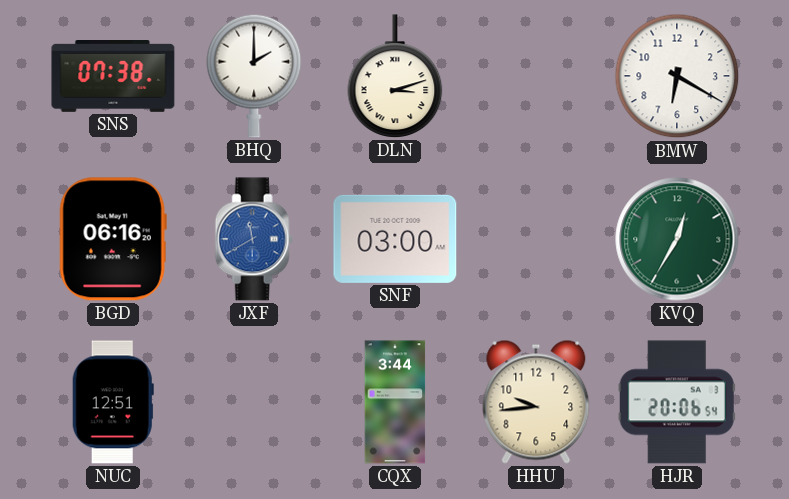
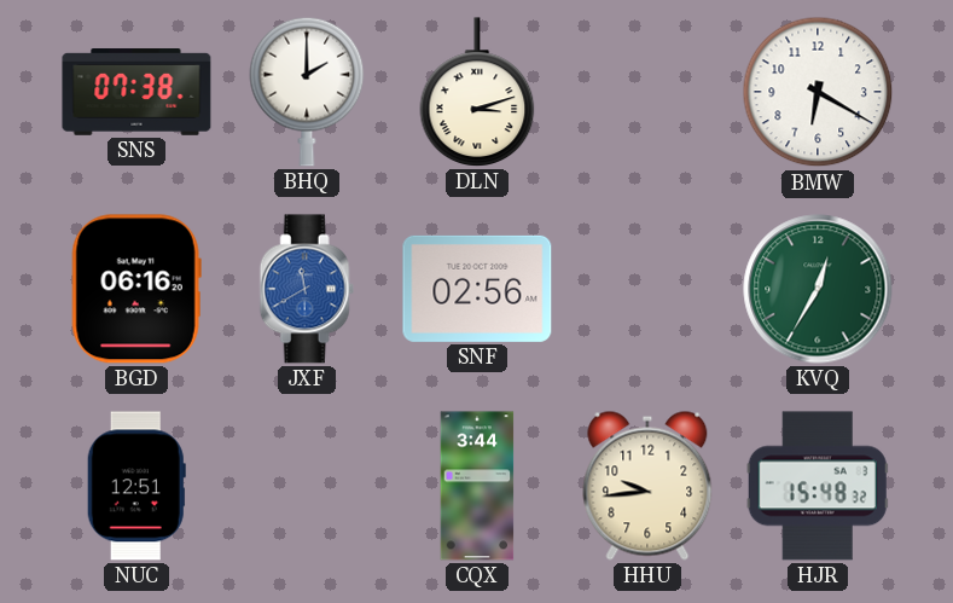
SNF: 03:00 -> 02:56
HJR: 20:06 -> 15:48
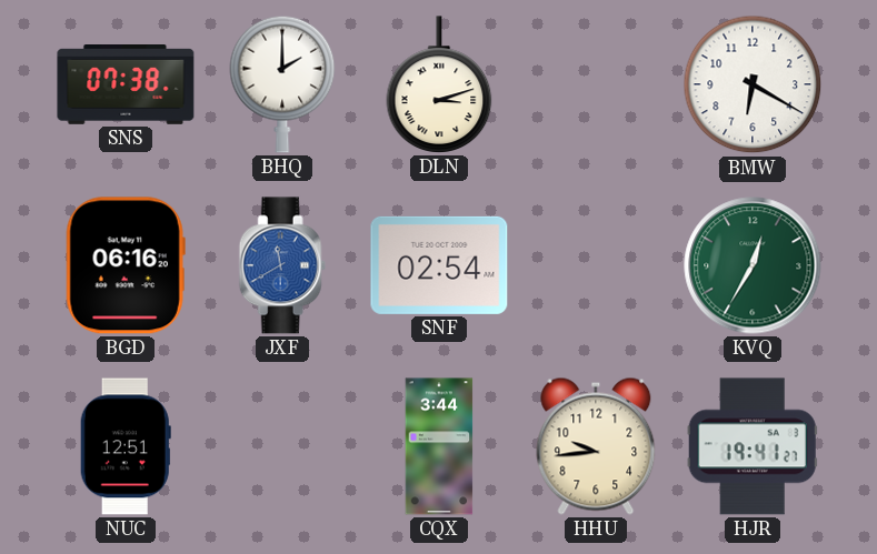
SNF: 02:56 -> 02:54
HJR: 15:48 -> 19:41
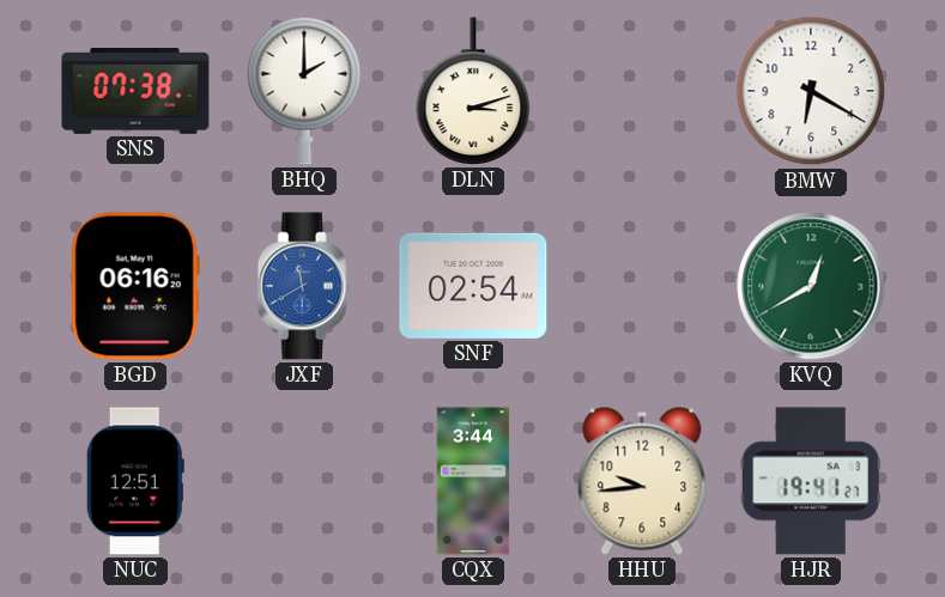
KVQ: 12:35 -> 12:40
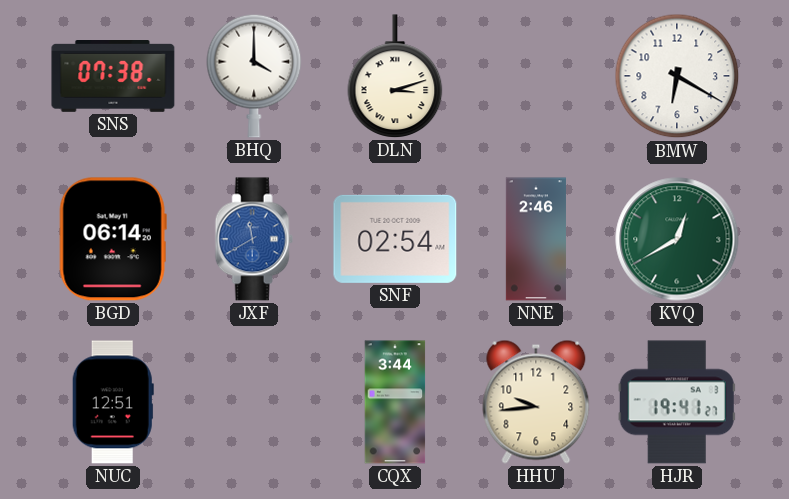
BHQ: 2:00 -> 4:00
BGD: 06:16 -> 06:14
NNE: none -> 2:46
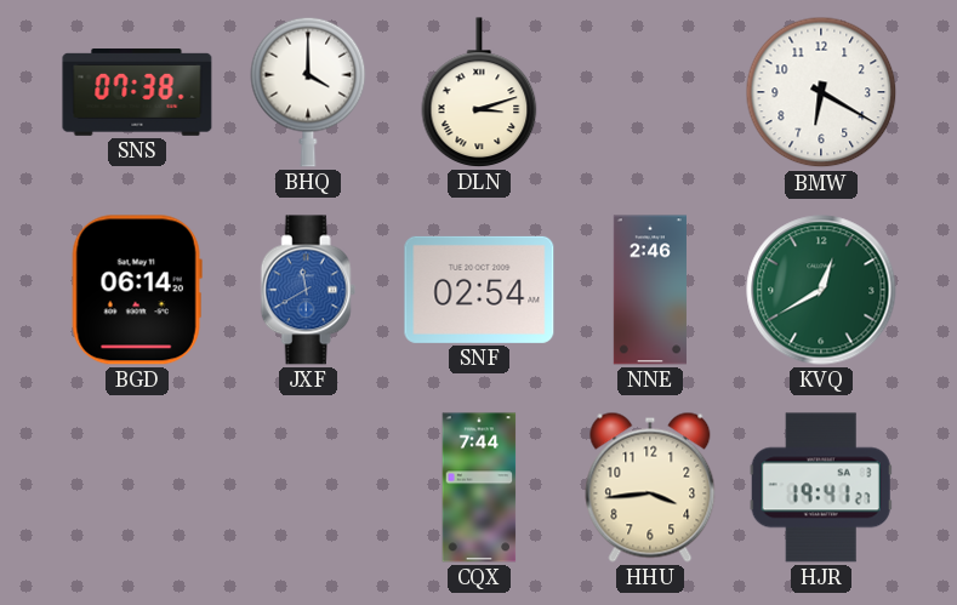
NUC: 12:51 -> none
CQX: 3:44 -> 7:44
HHU: 9:44 -> 3:44
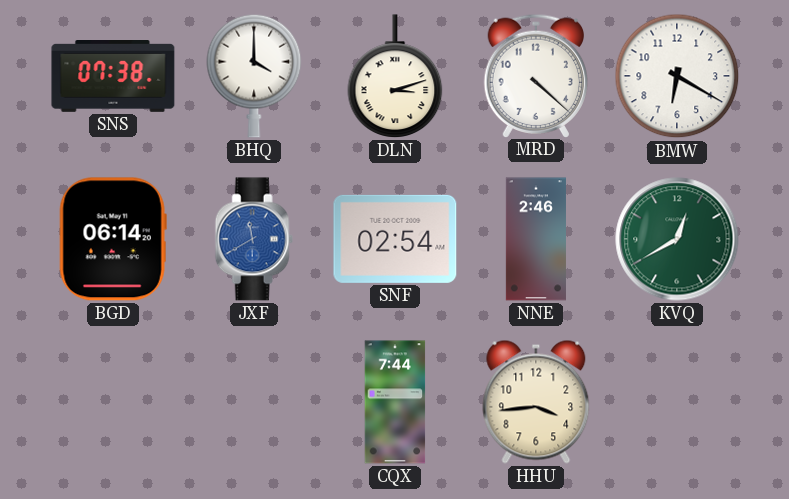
MRD: none -> 4:22
HJR: 19:41 -> none
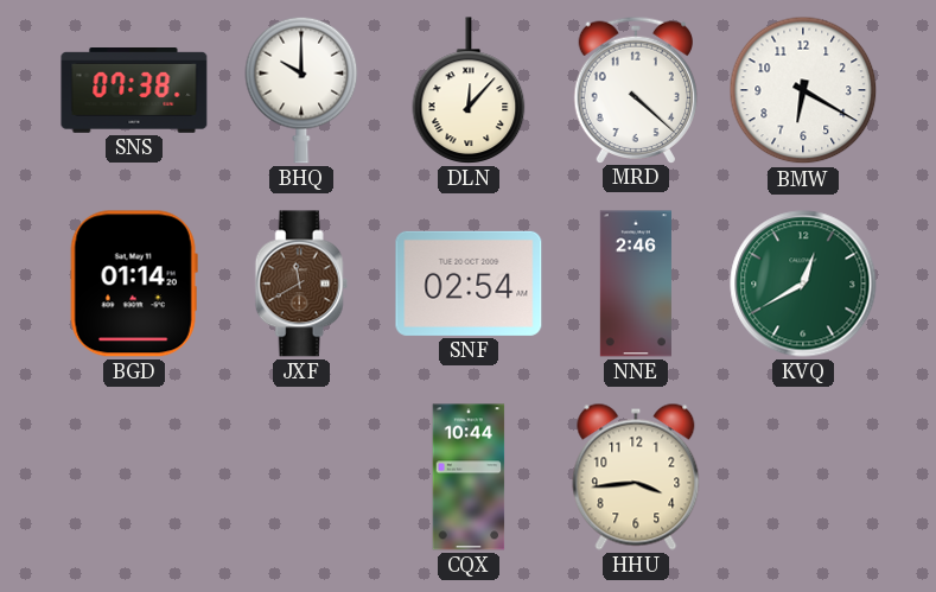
BHQ: 4:00 -> 10:00
DLN: 3:12 -> 12:07
BGD: 06:14 -> 01:14
JXF dial: blue -> brown
CQX: 7:44 -> 10:44
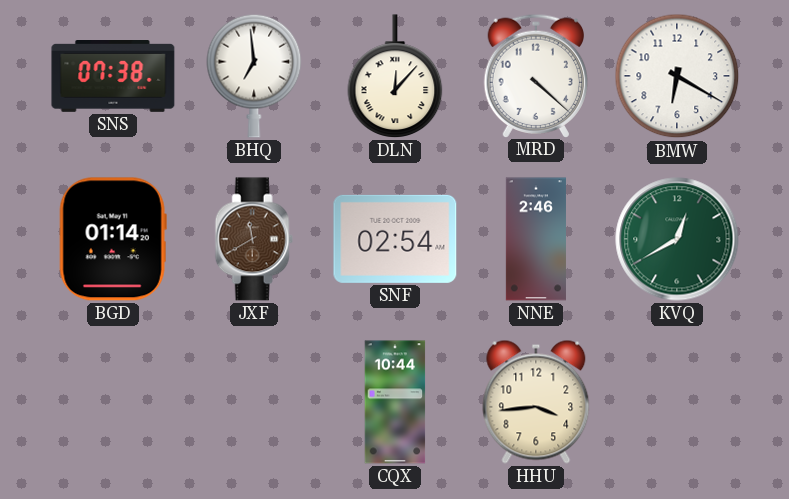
BHQ: 10:00 -> 6:59
